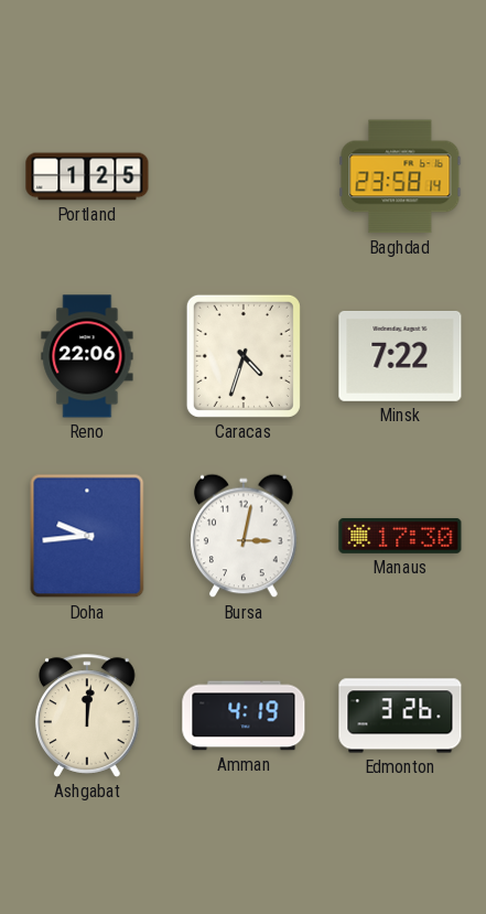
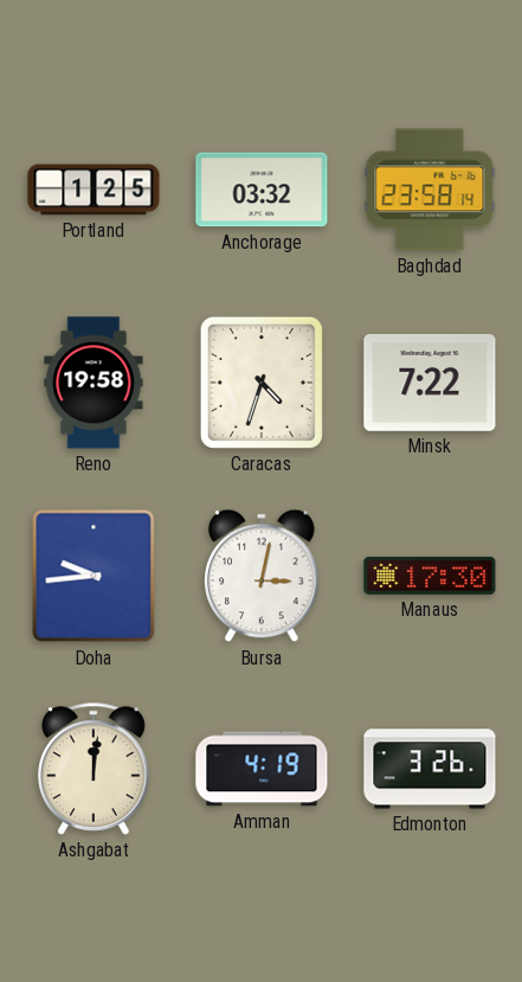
Anchorage: none -> 03:32
Reno: 22:06 -> 19:58
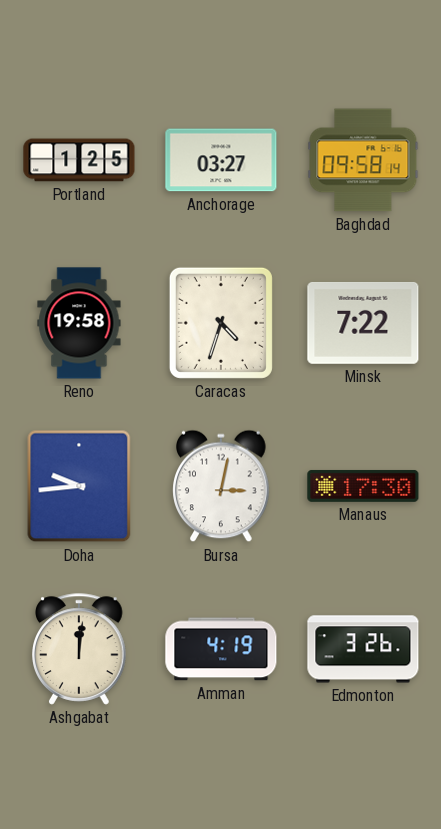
Anchorage: 03:32 -> 03:27
Baghdad: 23:58 -> 09:58
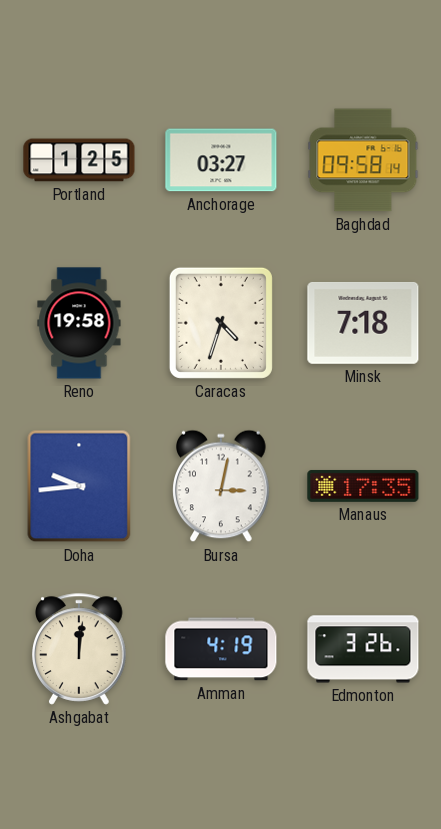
Minsk: 7:22 -> 7:18
Manaus: 17:30 -> 17:35
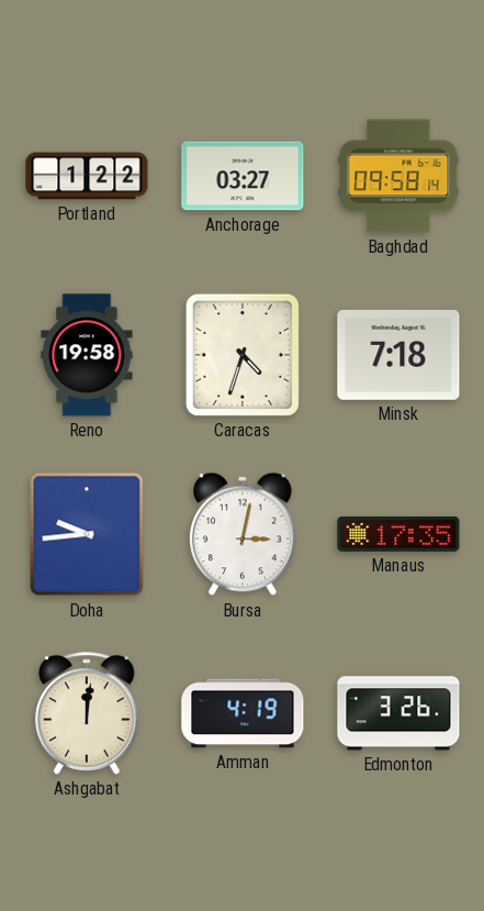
Portland: 1:25 -> 1:22
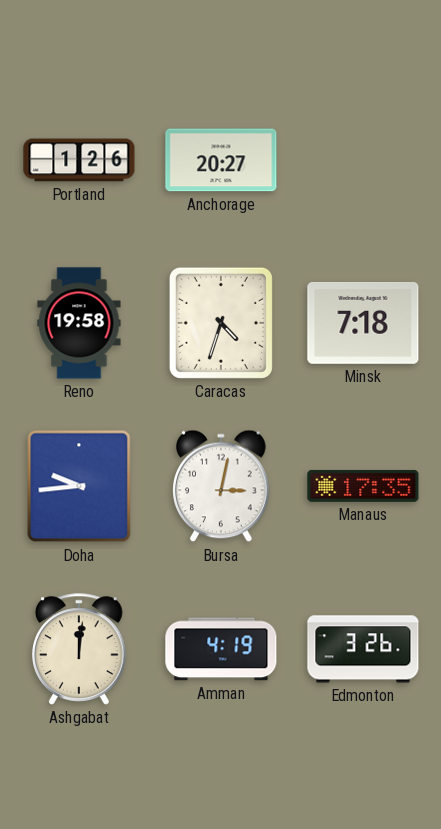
Portland: 1:22 -> 1:26
Anchorage: 03:27 -> 20:27
Baghdad: 09:58 -> none
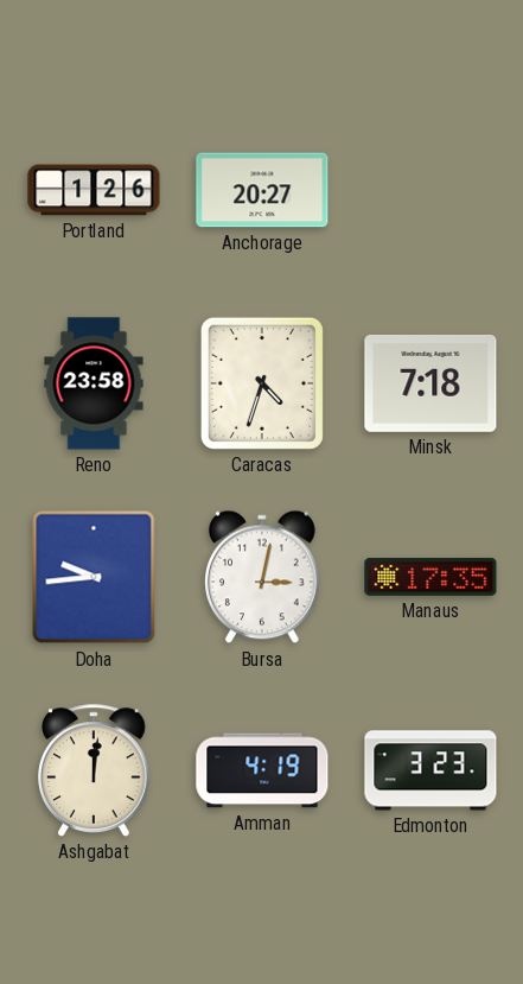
Reno: 19:58 -> 23:58
Edmonton: 3:26 -> 3:23
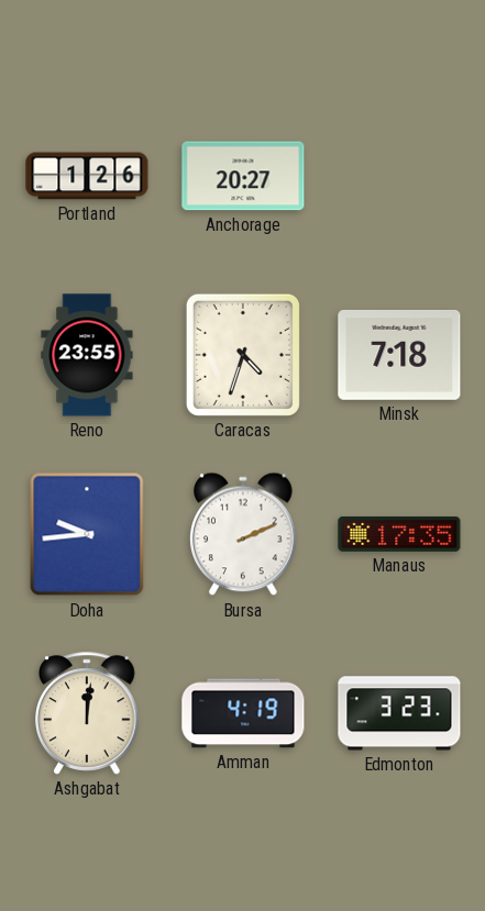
Reno: 23:58 -> 23:55
Bursa: 3:02 -> 2:11
